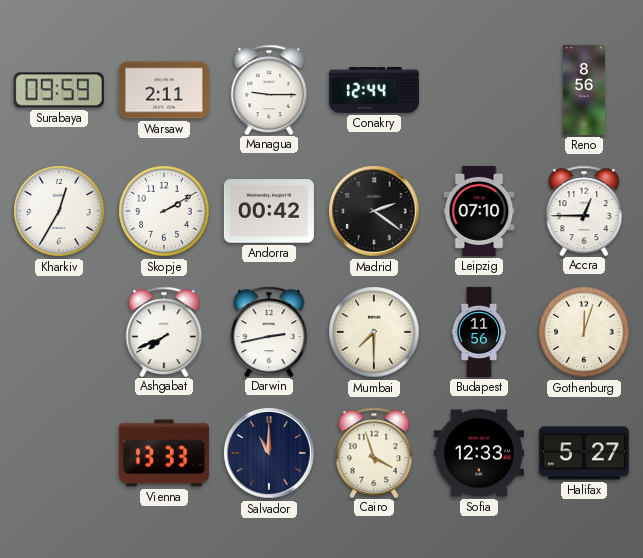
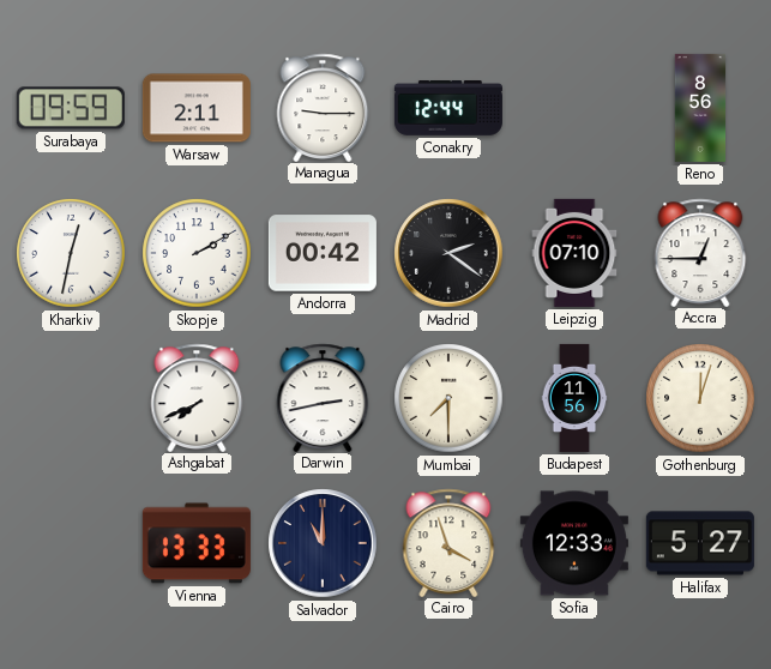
Kharkiv: 12:35 -> 12:32
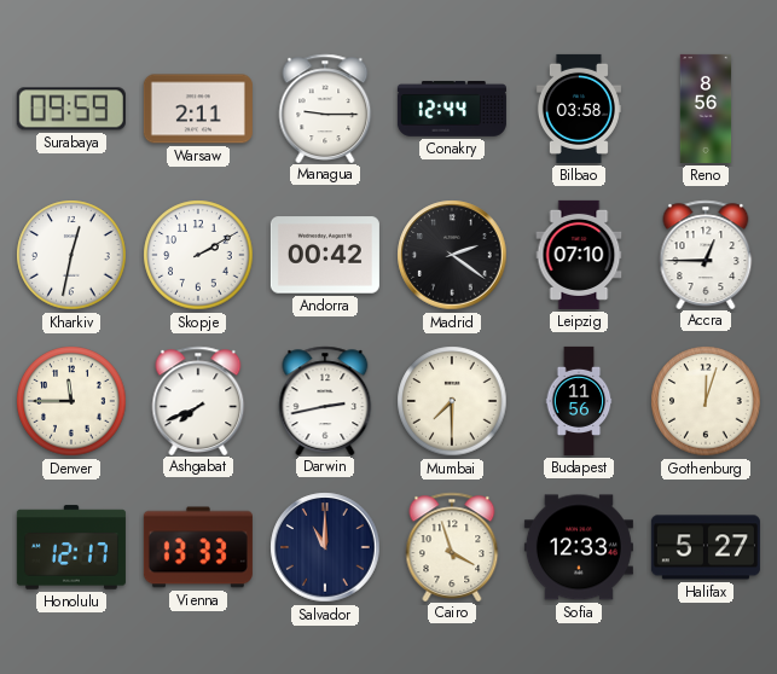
Bilbao: none -> 03:58
Denver: none -> 11:45
Honolulu: none -> 12:17
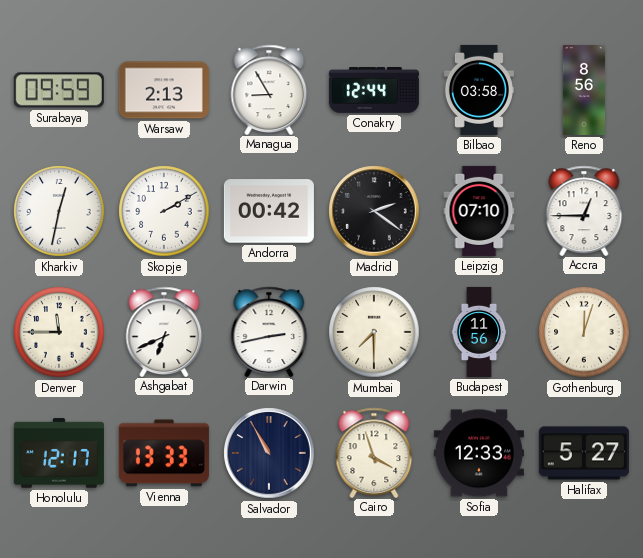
Warsaw: 2:11 -> 2:13
Managua: 9:15 -> 8:55
Ashgabat: 7:41 -> 6:41
Salvador: 11:00 -> 10:55
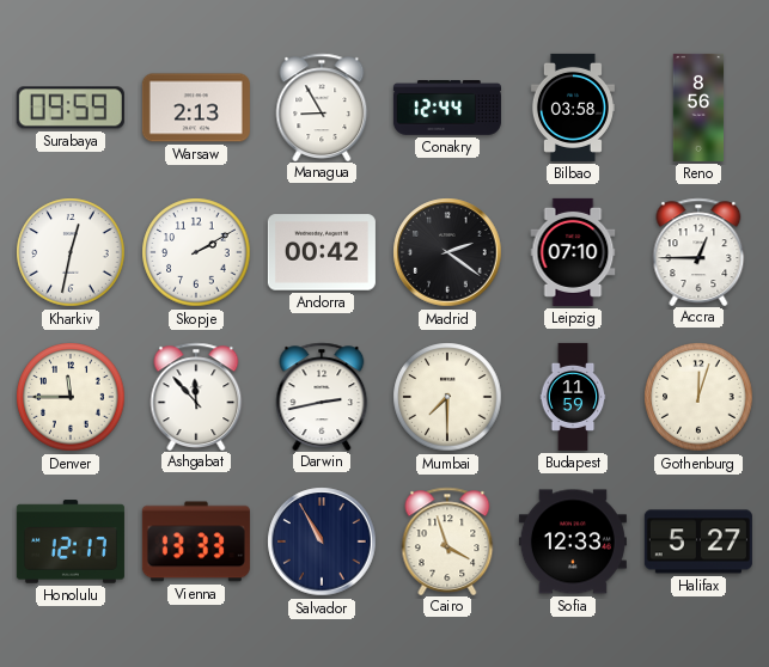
Ashgabat: 6:41 -> 11:53
Budapest: 11:56 -> 11:59
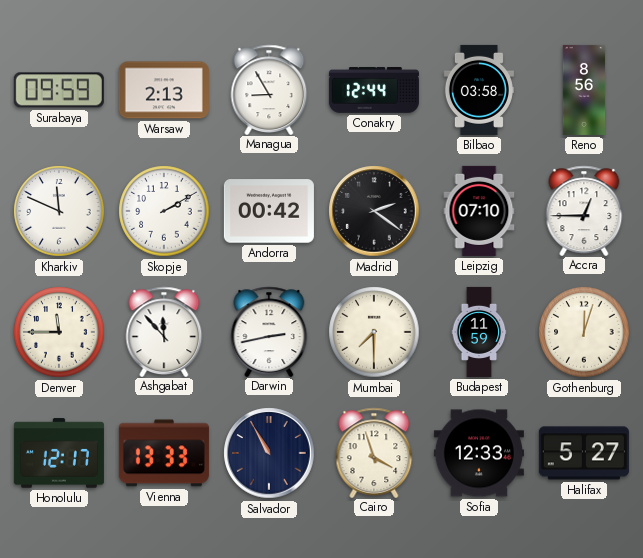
Kharkiv: 12:32 -> 11:49
